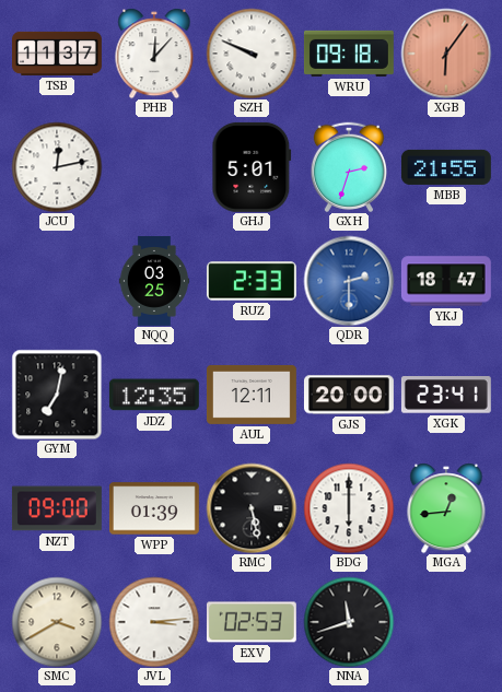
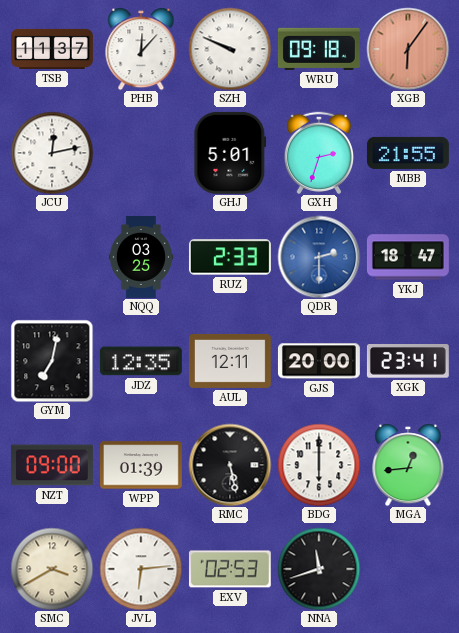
JVL: 3:14 -> 6:14
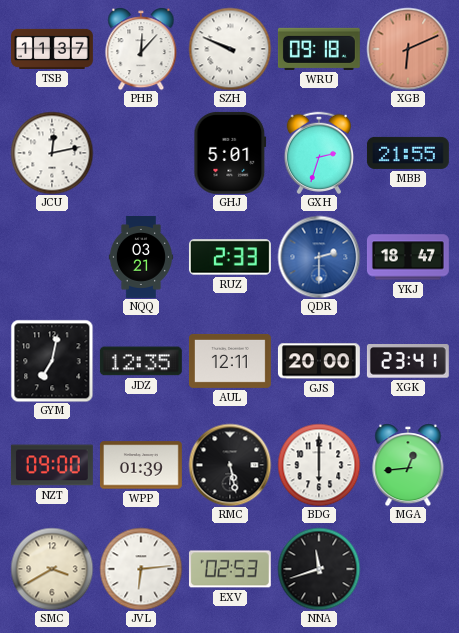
XGB: 6:06 -> 6:11
NQQ: 03:25 -> 03:21
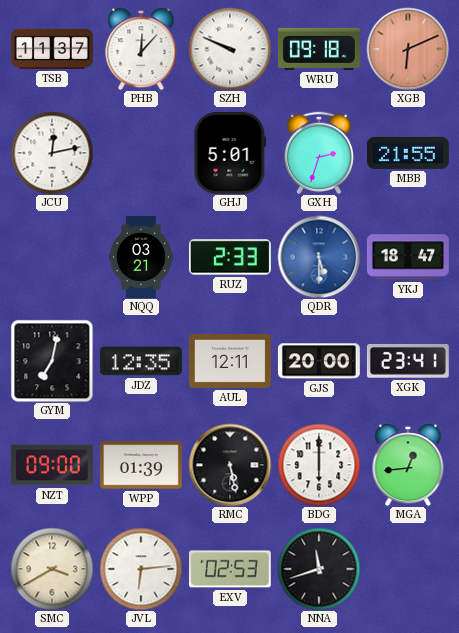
QDR: 2:30 -> 5:30
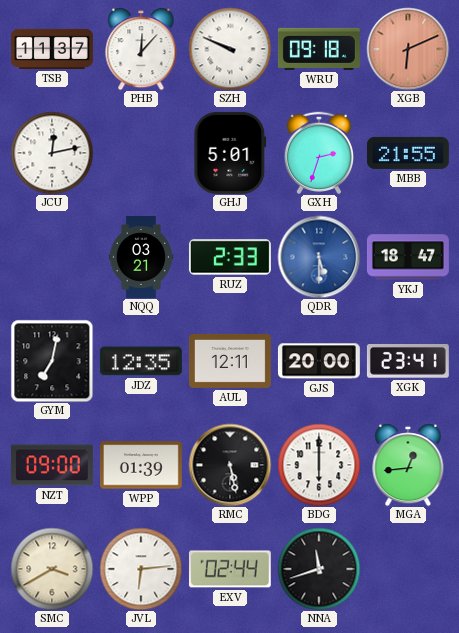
EXV: 02:53 -> 02:44
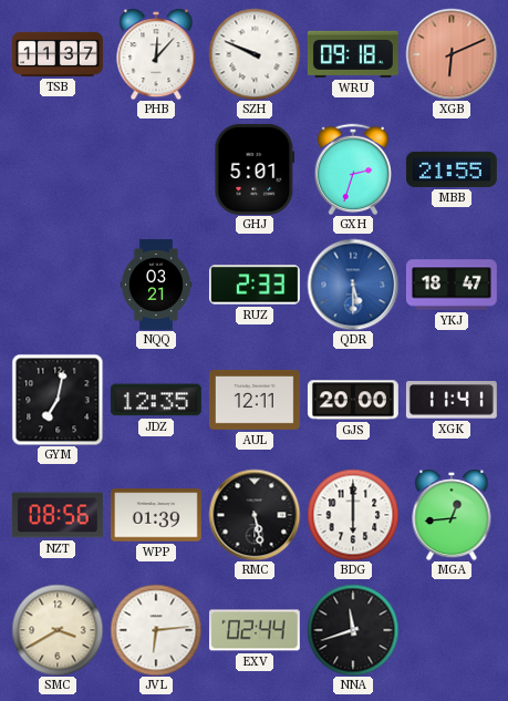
JCU: 12:13 -> none
XGK: 23:41 -> 11:41
NZT: 09:00 -> 08:56
